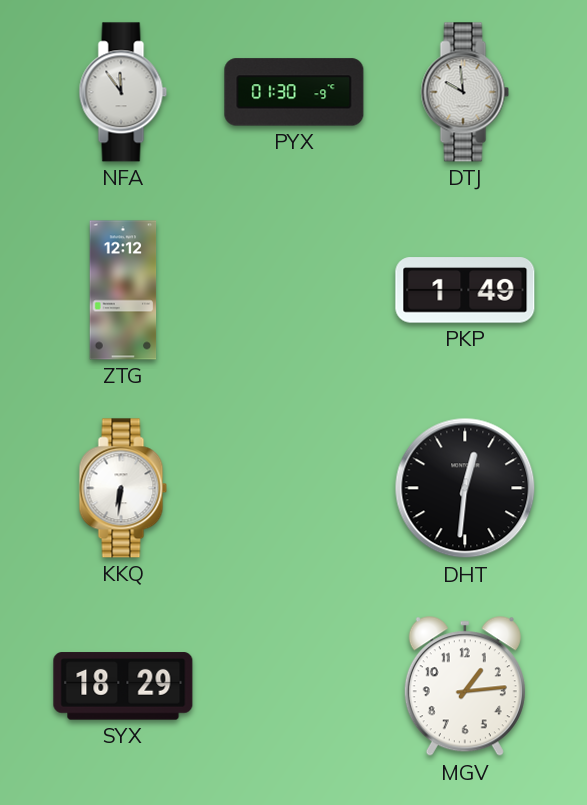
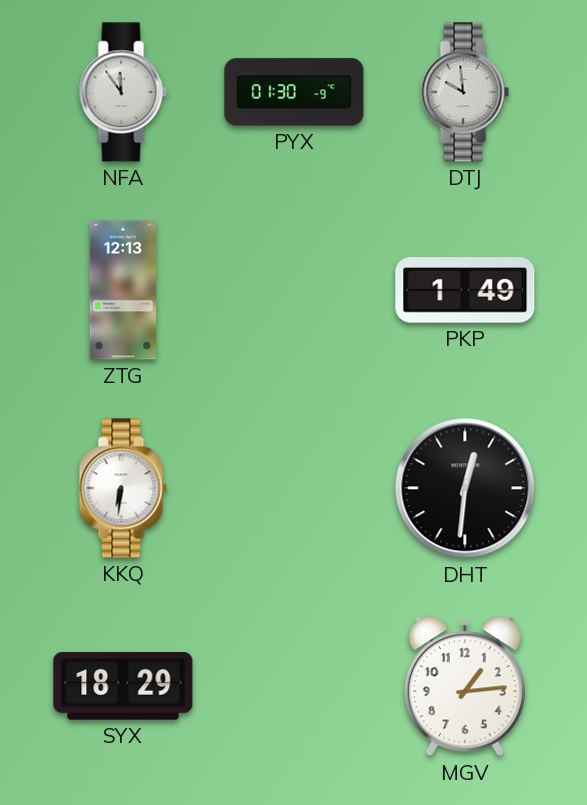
ZTG: 12:12 -> 12:13
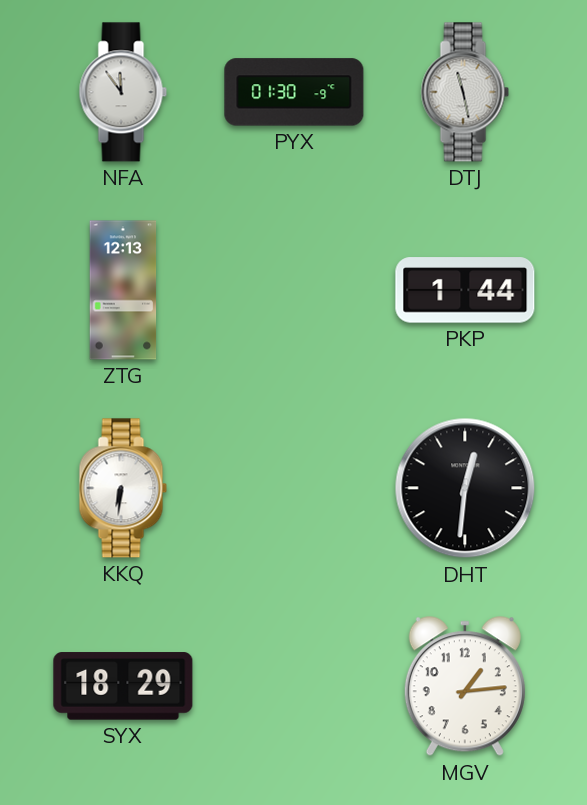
DTJ: 9:59 -> 11:28
PKP: 1:49 -> 1:44
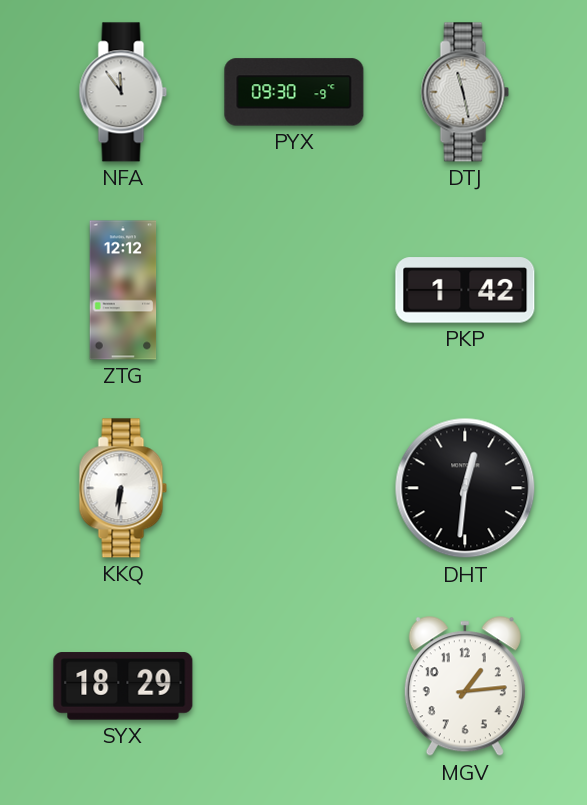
PYX: 01:30 -> 09:30
ZTG: 12:13 -> 12:12
PKP: 1:44 -> 1:42
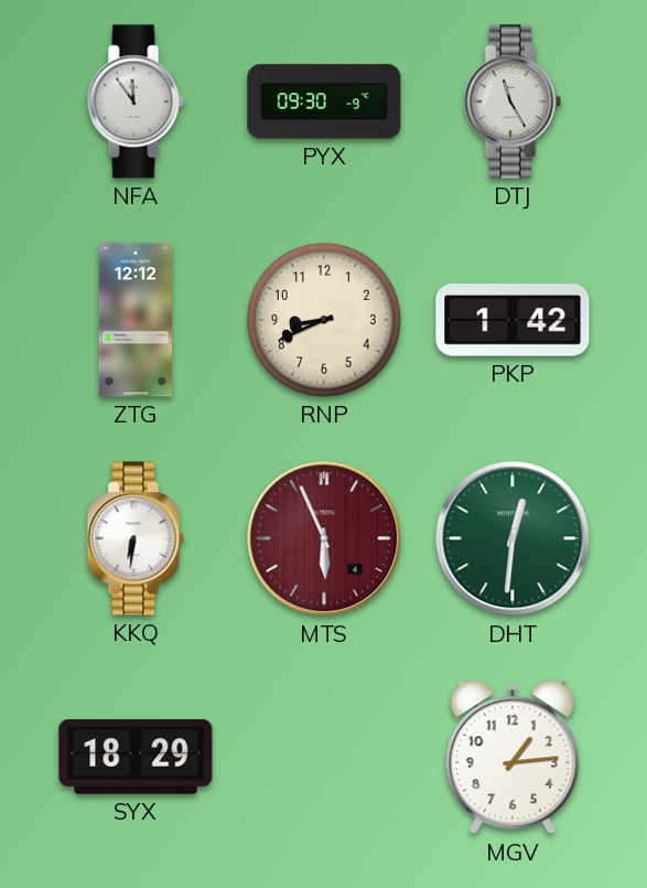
DTJ: 11:28 -> 11:25
RNP: none -> 8:41
MTS: none -> 5:56
DHT dial: black -> green
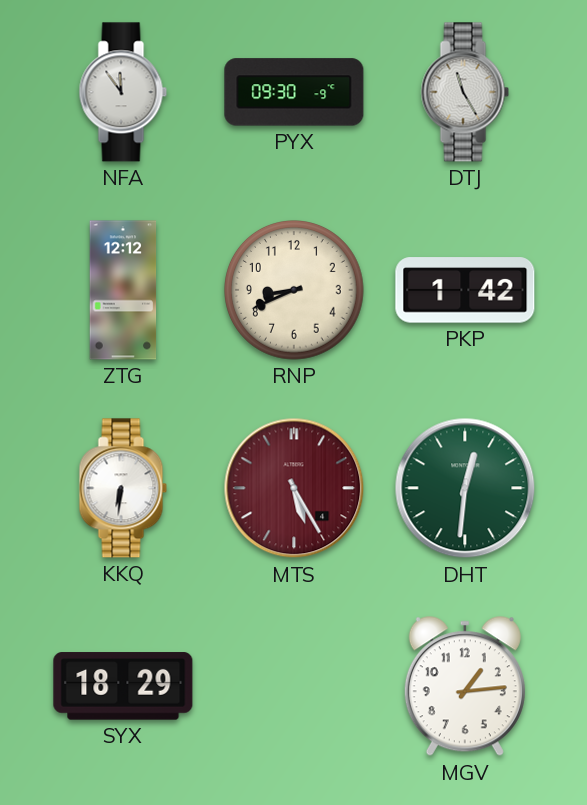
MTS: 5:56 -> 5:25
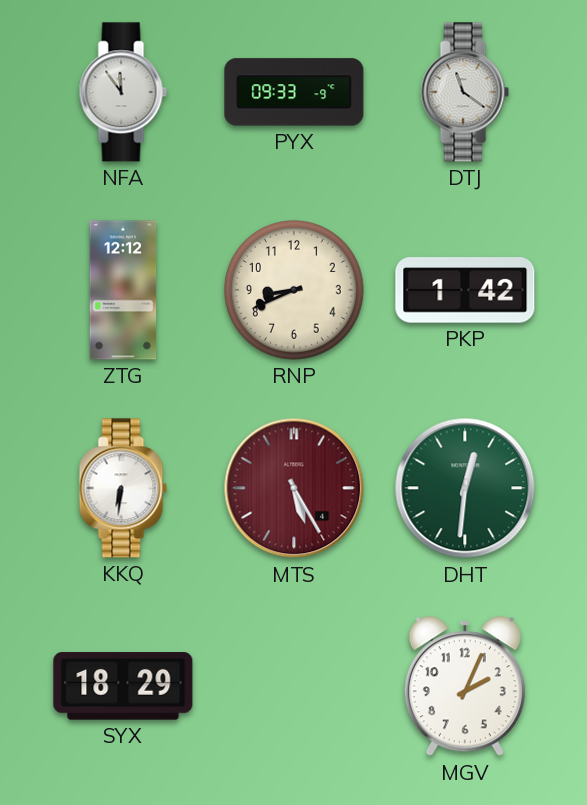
PYX: 09:30 -> 09:33
DTJ: 11:25 -> 11:21
MGV: 1:14 -> 2:04
